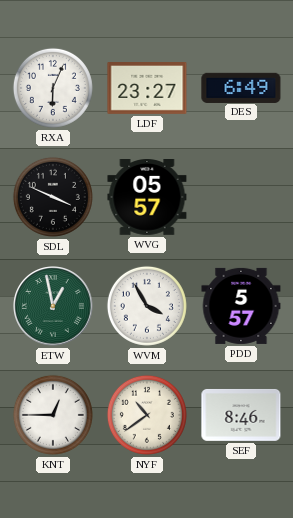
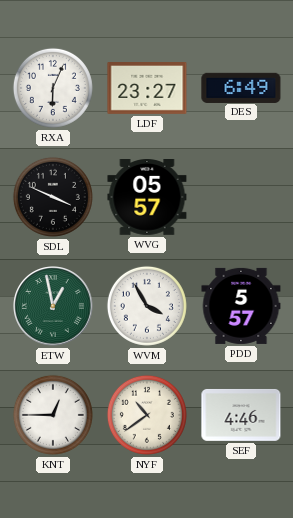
SEF: 8:46 -> 4:46
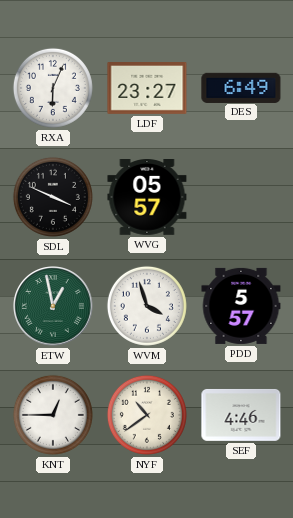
WVM: 3:55 -> 3:57
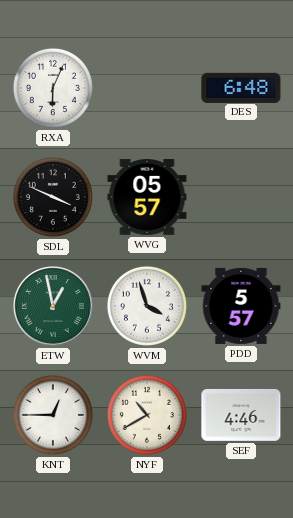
LDF: 23:27 -> none
DES: 6:49 -> 6:48
NYF: 10:39 -> 10:40
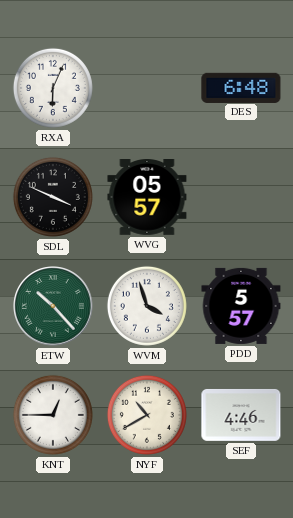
ETW: 12:58 -> 10:23
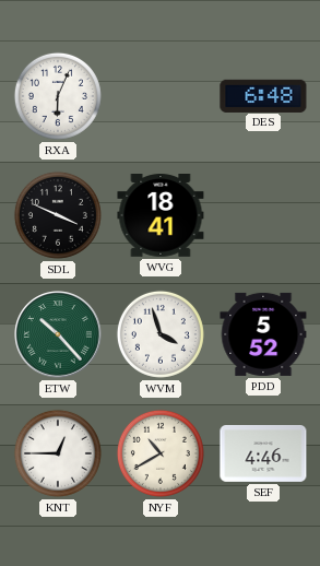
WVG: 05:57 -> 18:41
PDD: 5:57 -> 5:52
